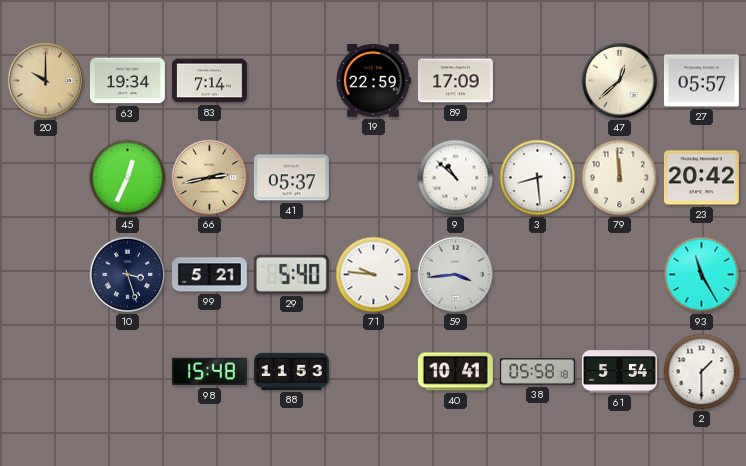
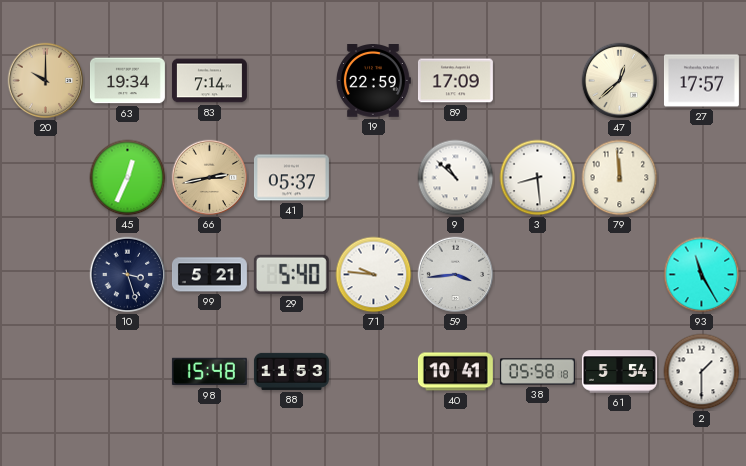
27: 05:57 -> 17:57
23: 20:42 -> none
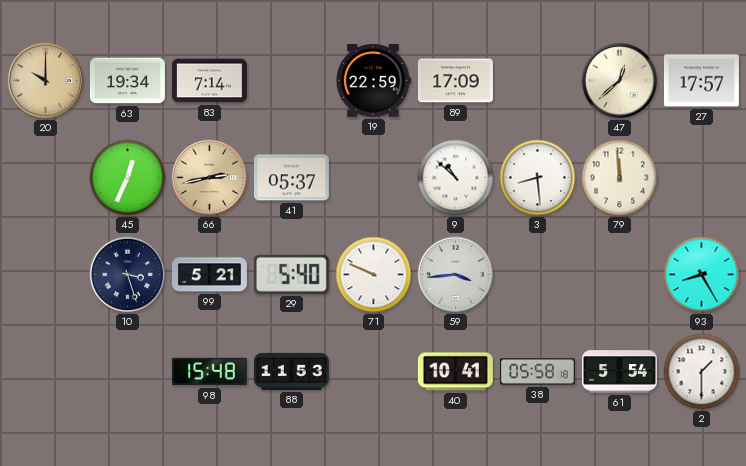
71: 9:46 -> 9:49
93: 11:25 -> 8:25
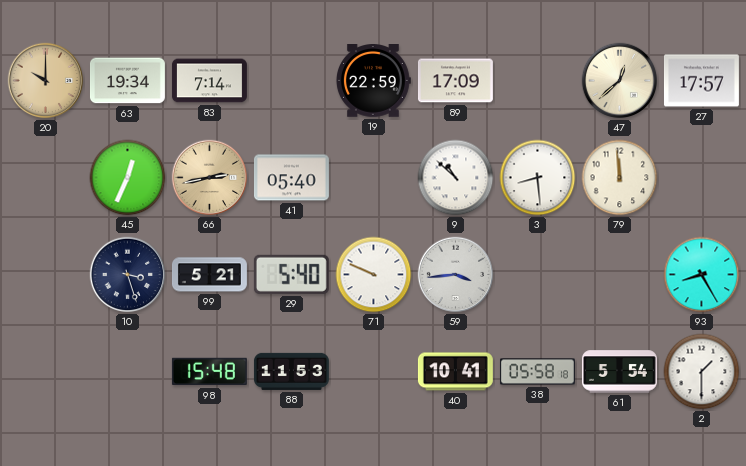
41: 05:37 -> 05:40
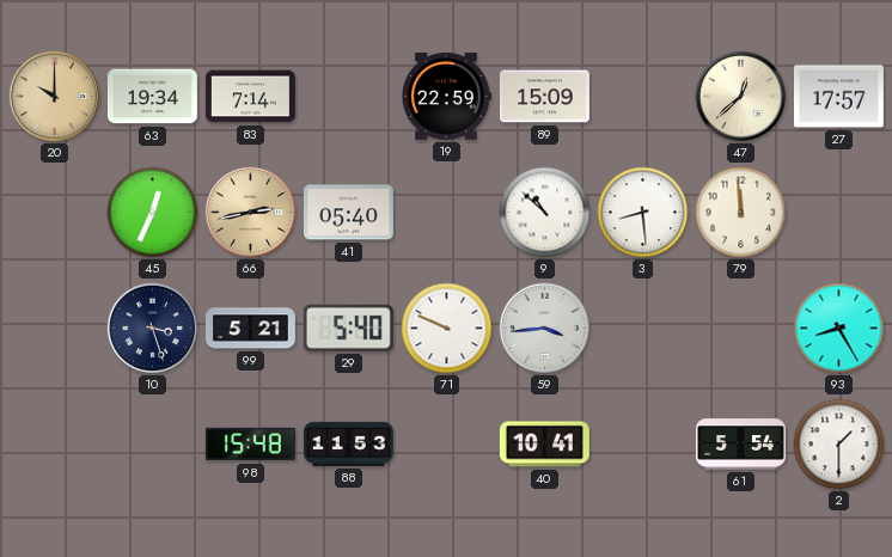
89: 17:09 -> 15:09
38: 05:58 -> none
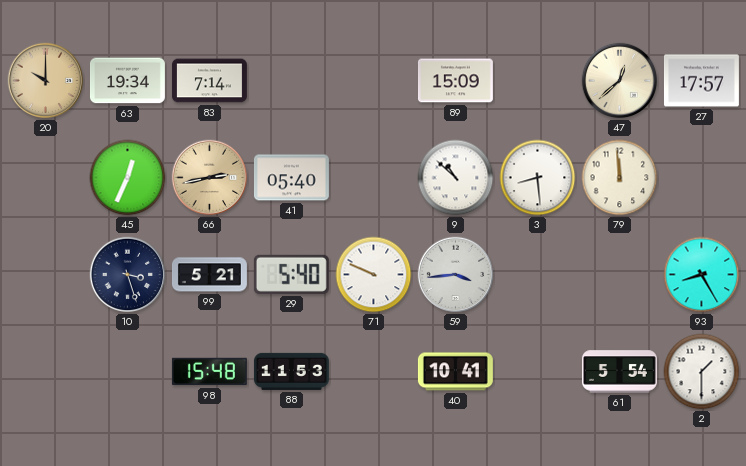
19: 22:59 -> none
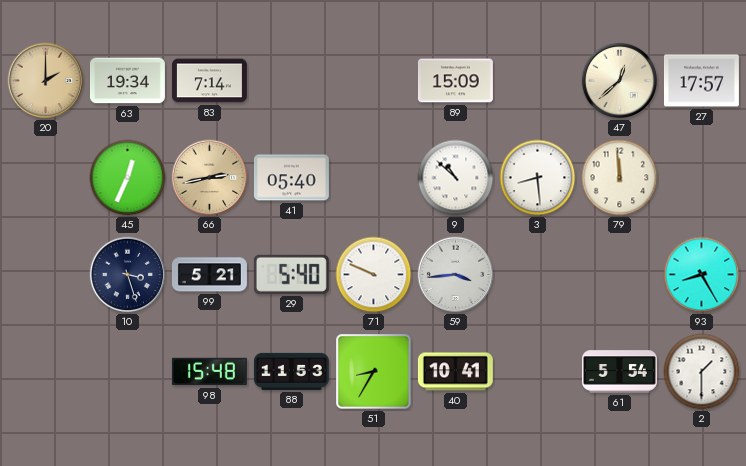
20: 10:00 -> 2:00
51: none -> 8:35
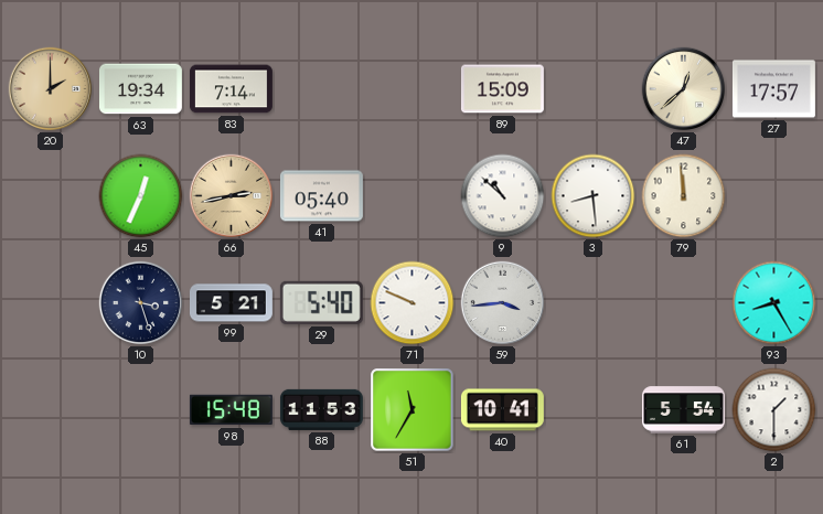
51: 8:35 -> 11:35
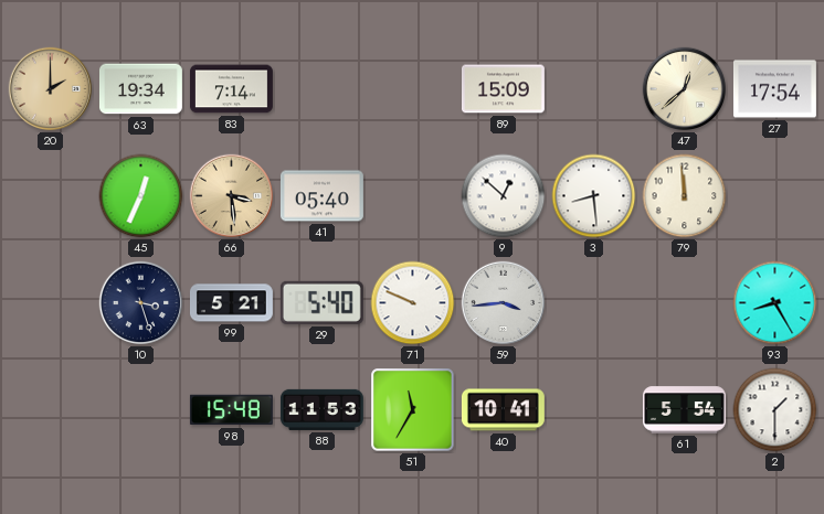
27: 17:57 -> 17:54
66: 2:43 -> 3:29
9: 10:52 -> 12:52
